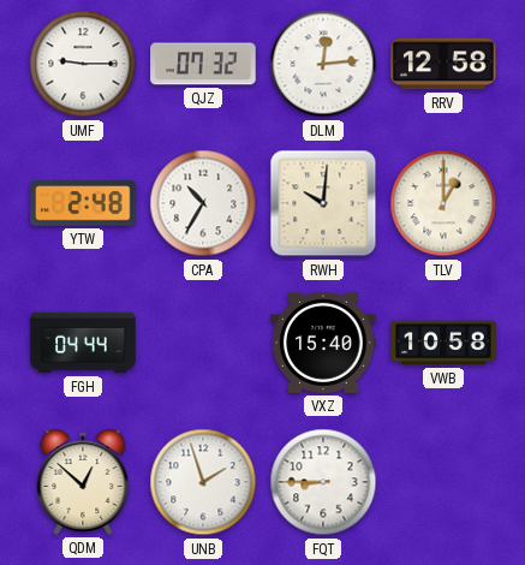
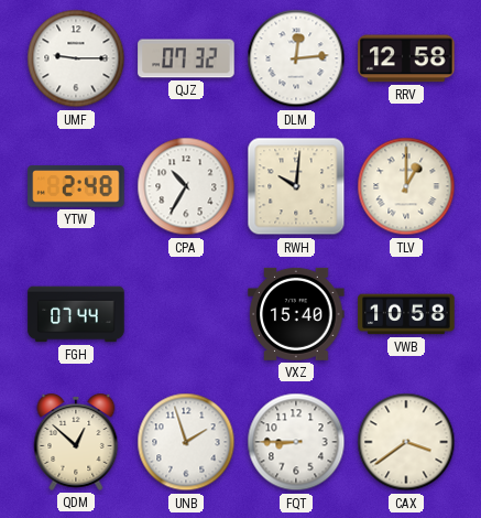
FGH: 04:44 -> 07:44
CAX: none -> 3:39
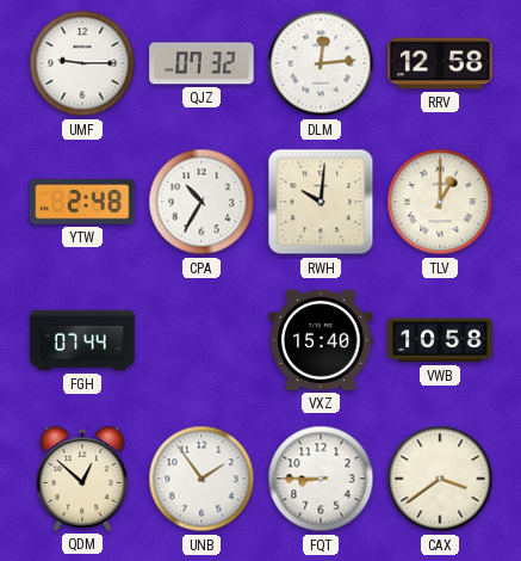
UNB: 1:57 -> 1:54
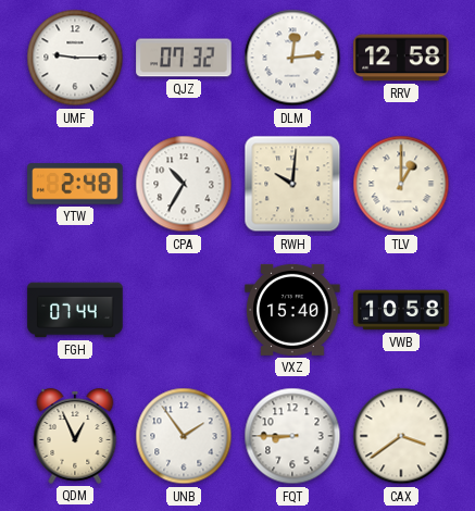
QDM: 12:52 -> 12:56
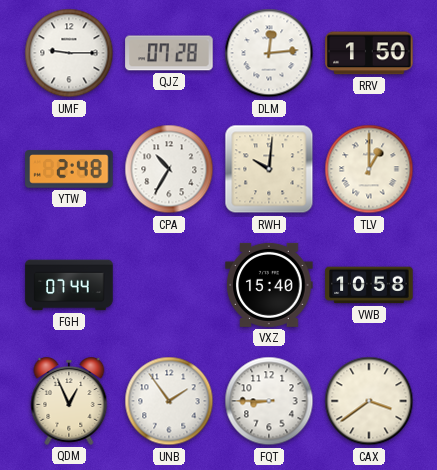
QJZ: 07:32 -> 07:28
RRV: 12:58 -> 1:50
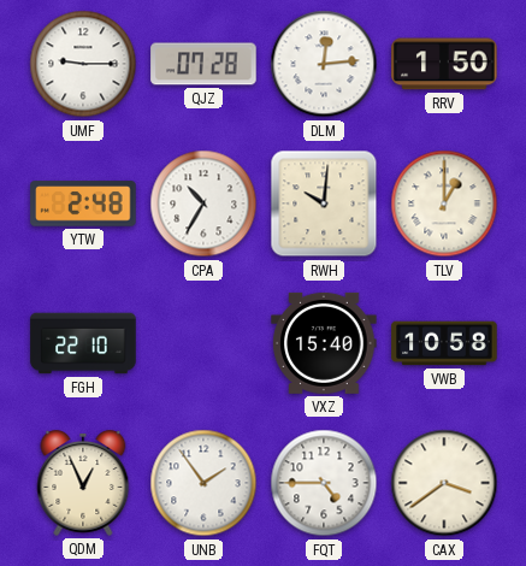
FGH: 07:44 -> 22:10
FQT: 8:45 -> 4:45
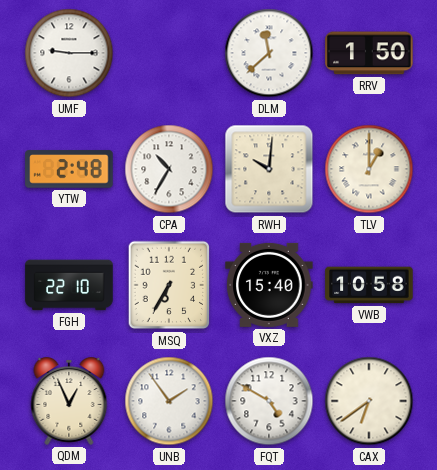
QJZ: 07:28 -> none
DLM: 12:14 -> 11:38
MSQ: none -> 6:35
FQT: 4:45 -> 4:50
CAX: 3:39 -> 6:39
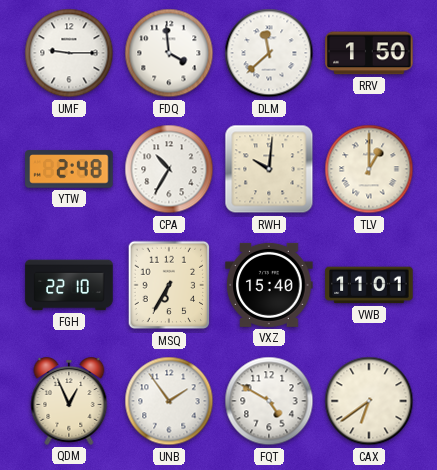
FDQ: none -> 3:59
VWB: 10:58 -> 11:01
